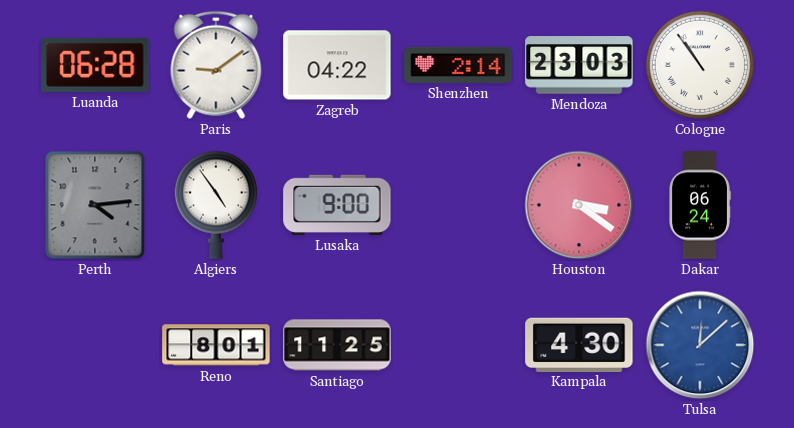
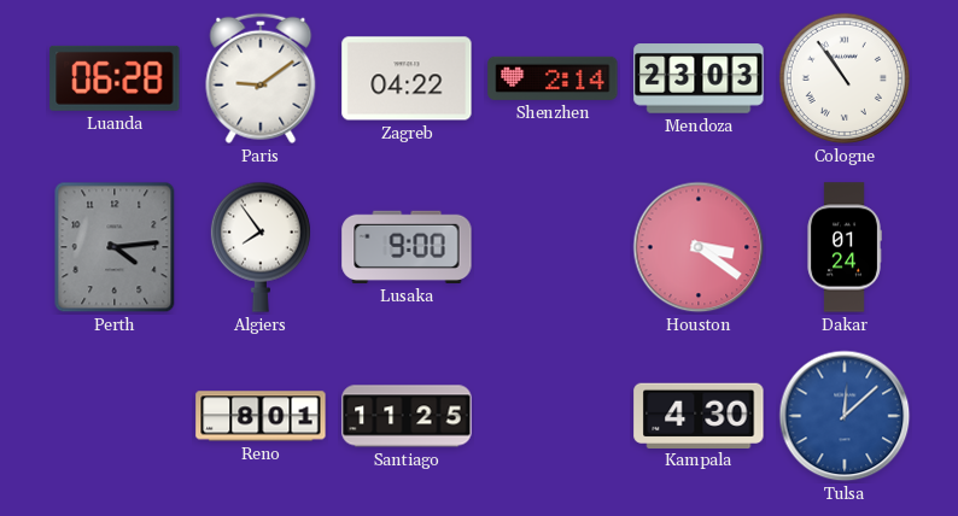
Algiers: 4:54 -> 7:54
Dakar: 06:24 -> 01:24
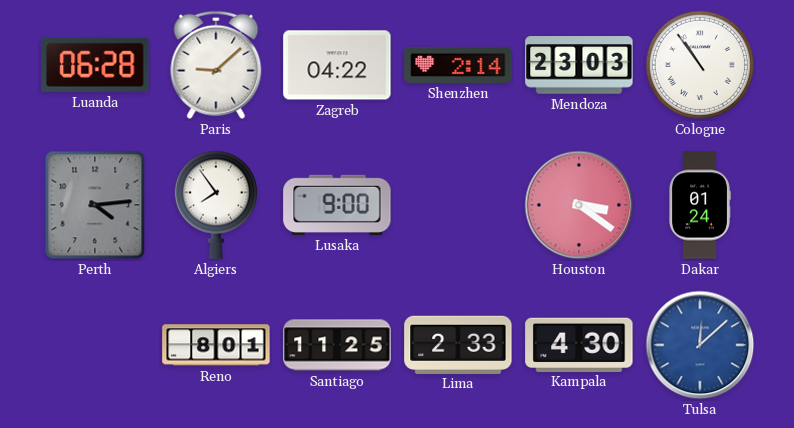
Paris: 9:09 -> 9:08
Lima: none -> 2:33
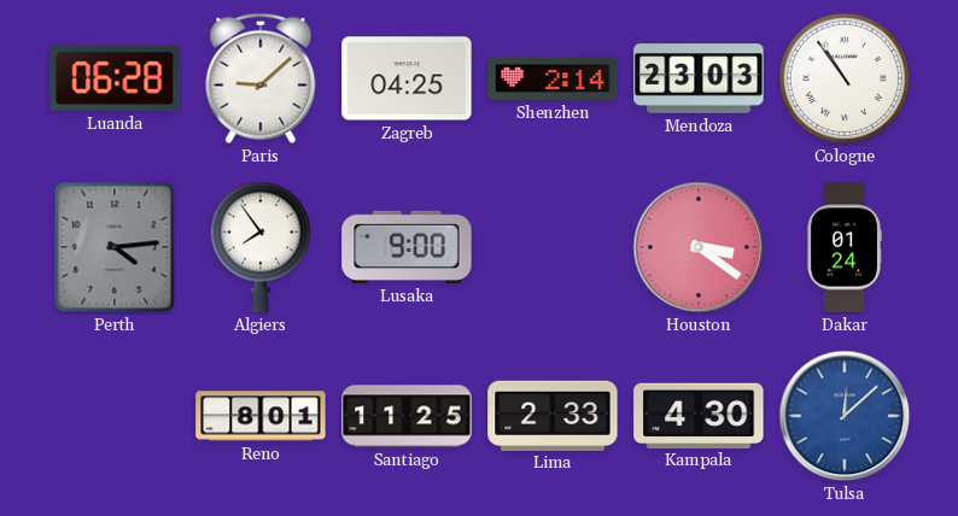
Zagreb: 04:22 -> 04:25
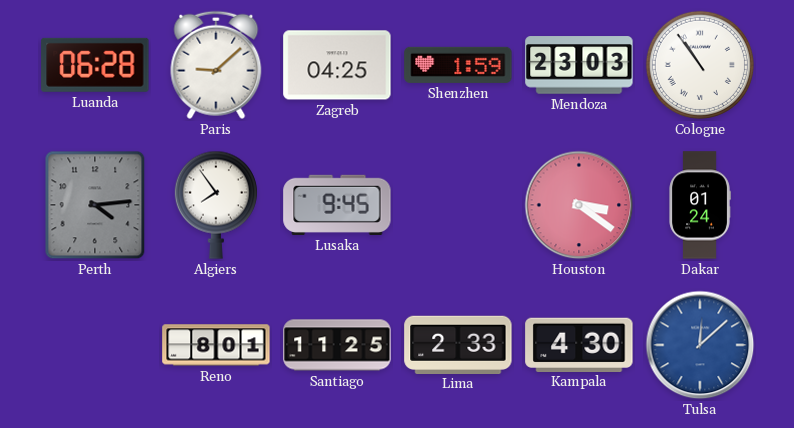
Shenzhen: 2:14 -> 1:59
Lusaka: 9:00 -> 9:45
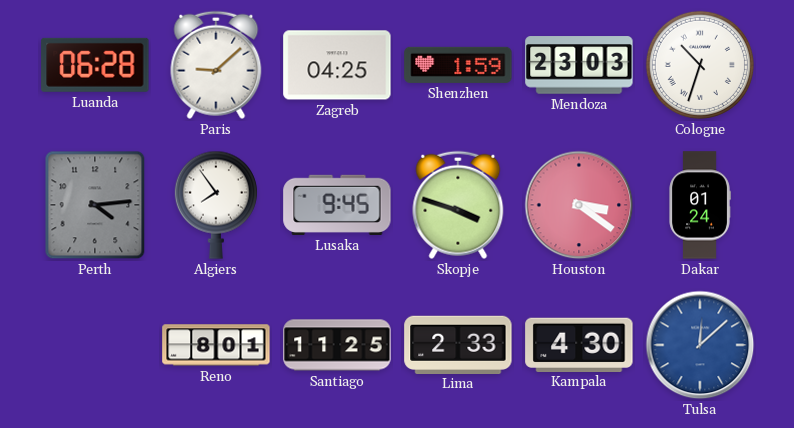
Cologne: 10:54 -> 10:33
Skopje: none -> 3:48
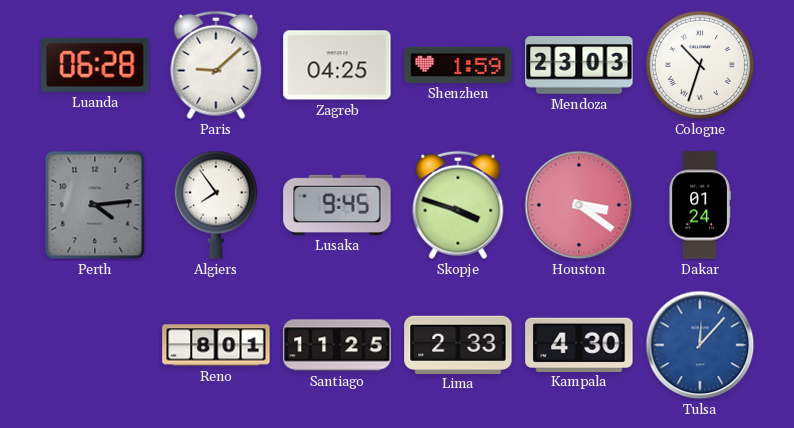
Tulsa: 12:08 -> 12:07
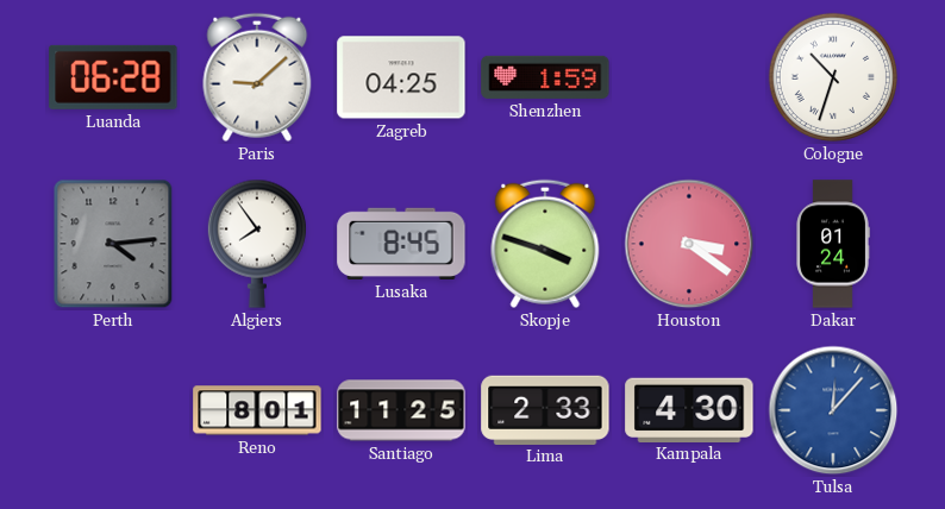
Mendoza: 23:03 -> none
Lusaka: 9:45 -> 8:45
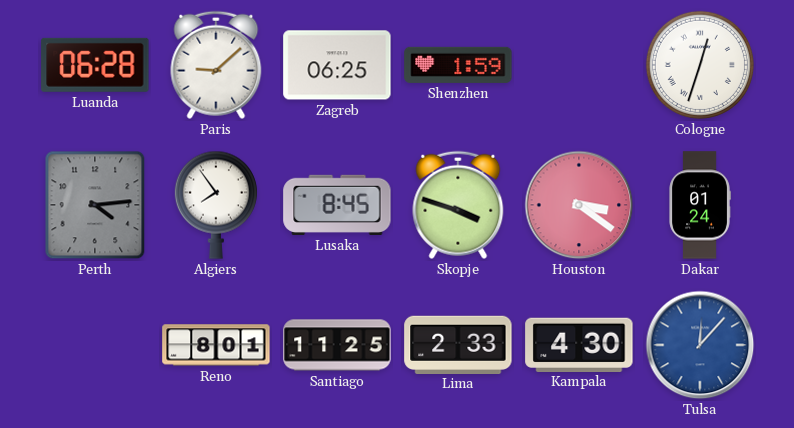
Zagreb: 04:25 -> 06:25
Cologne: 10:33 -> 12:33
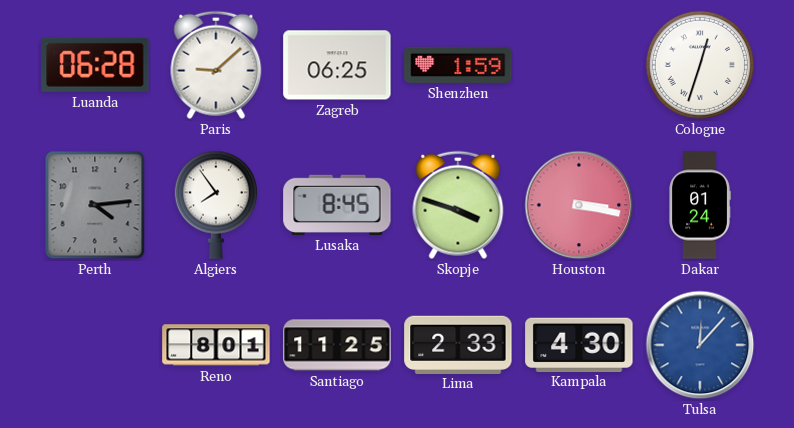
Houston: 3:21 -> 3:17
